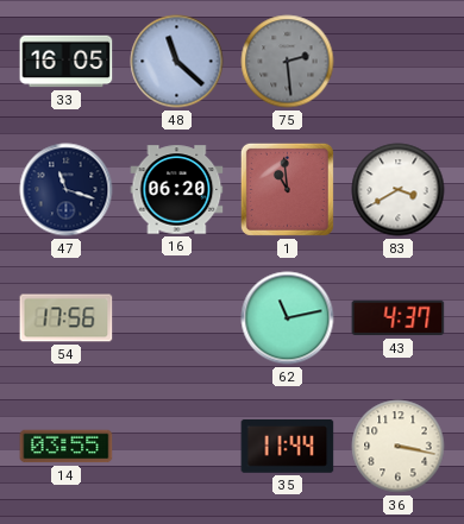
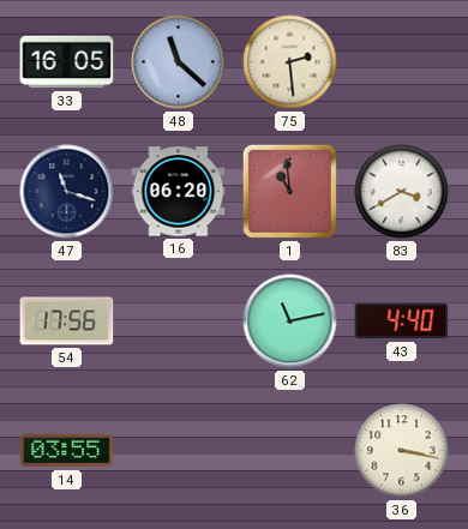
75 dial: grey -> cream
43: 4:37 -> 4:40
35: 11:44 -> none
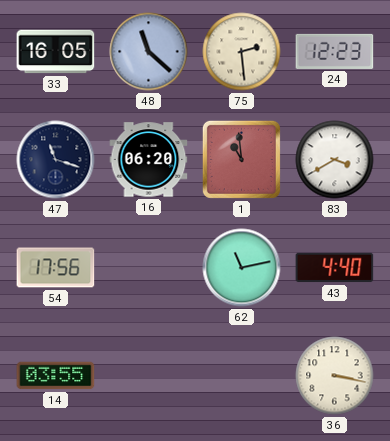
24: none -> 12:23
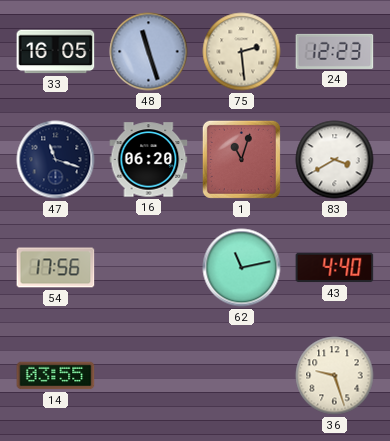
48: 11:22 -> 11:27
1: 10:59 -> 11:03
36: 3:17 -> 9:27
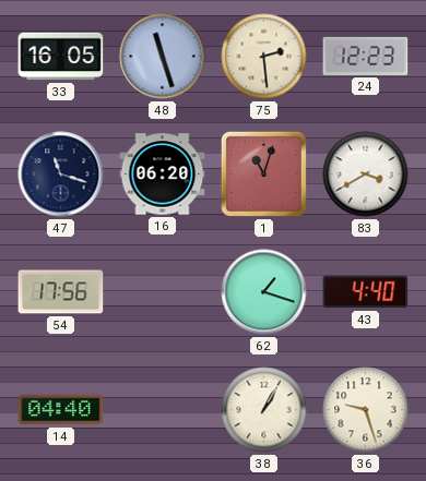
62: 11:13 -> 1:18
14: 03:55 -> 04:40
38: none -> 1:05
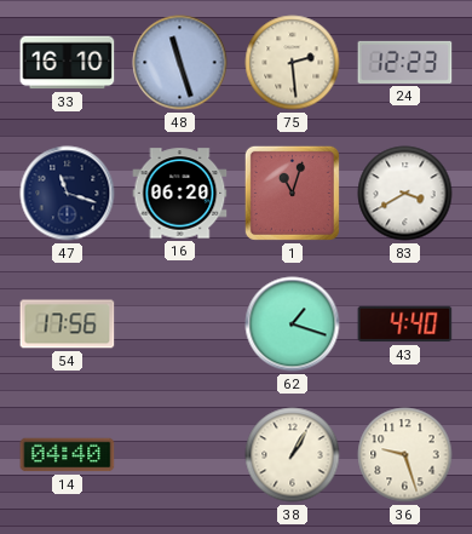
33: 16:05 -> 16:10
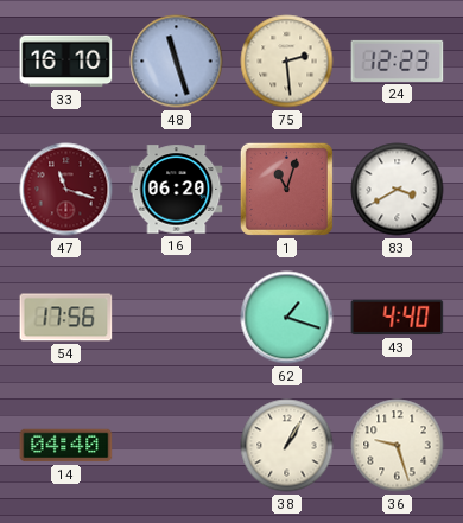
47 dial: navy -> burgundy
